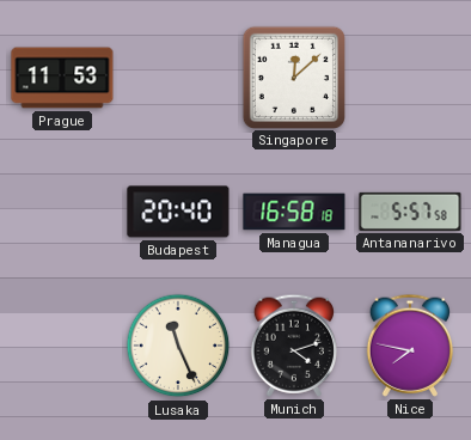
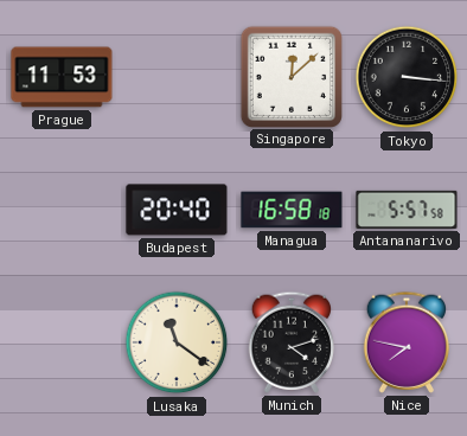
Tokyo: none -> 3:16
Lusaka: 11:26 -> 11:21
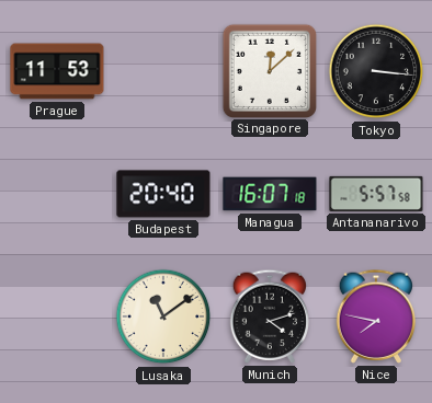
Managua: 16:58 -> 16:07
Lusaka: 11:21 -> 11:09
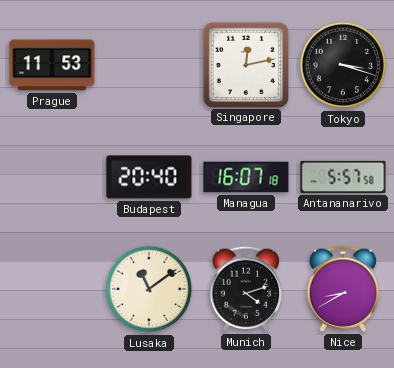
Singapore: 12:08 -> 12:13
Tokyo: 3:16 -> 3:18
Nice: 7:47 -> 8:40
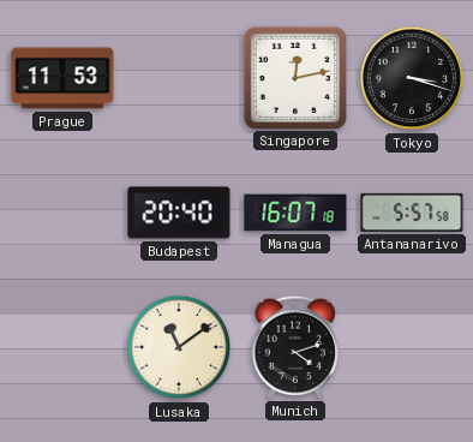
Nice: 8:40 -> none
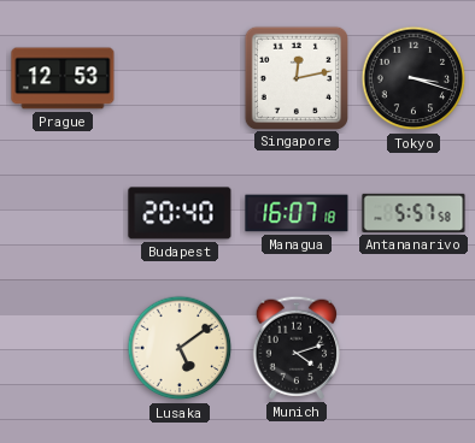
Prague: 11:53 -> 12:53
Lusaka: 11:09 -> 5:09
